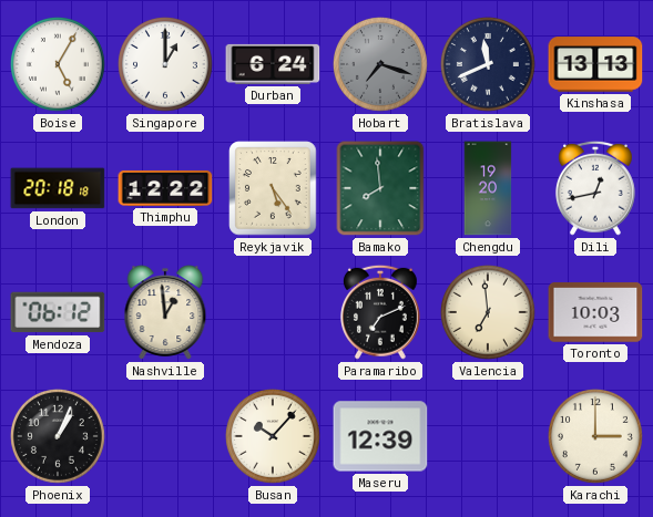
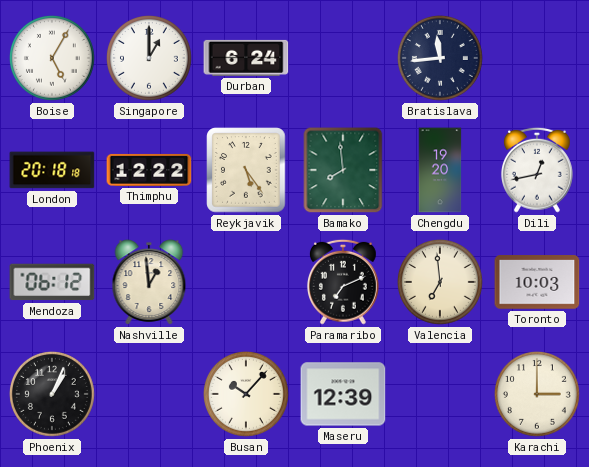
Hobart: 7:18 -> none
Bratislava: 11:41 -> 11:44
Kinshasa: 13:13 -> none
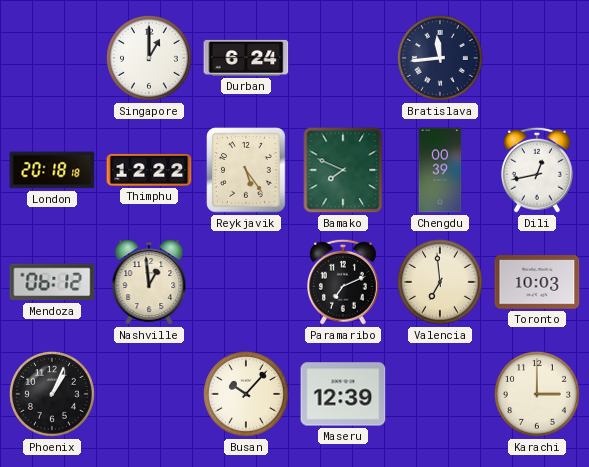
Boise: 5:05 -> none
Bamako: 7:59 -> 7:49
Chengdu: 19:20 -> 00:39
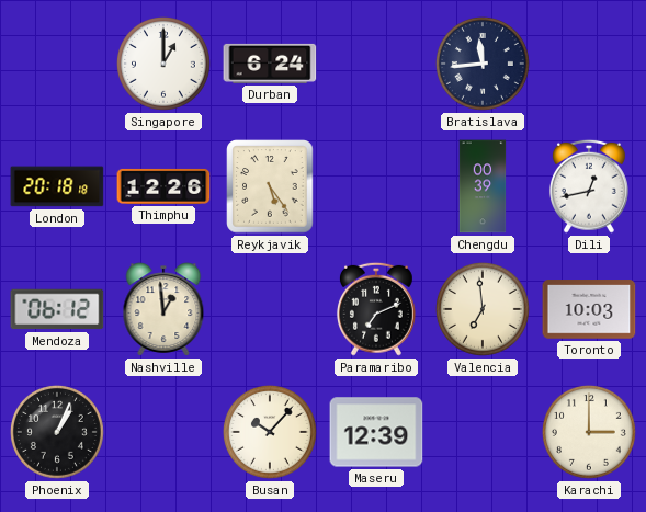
Thimphu: 12:22 -> 12:26
Bamako: 7:49 -> none
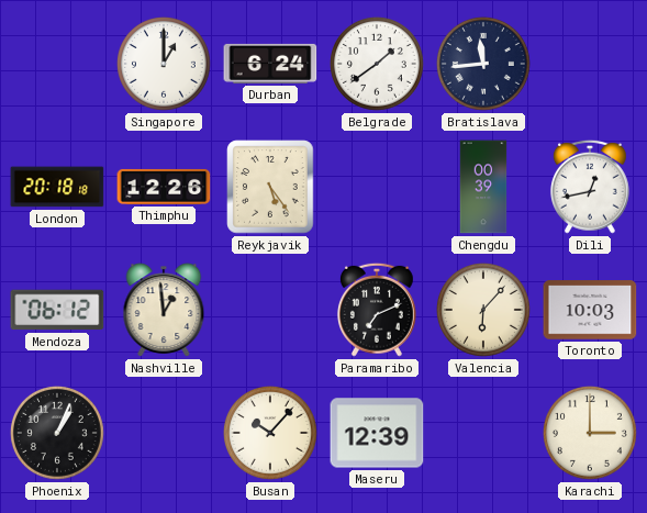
Belgrade: none -> 1:39
Valencia: 6:59 -> 6:07
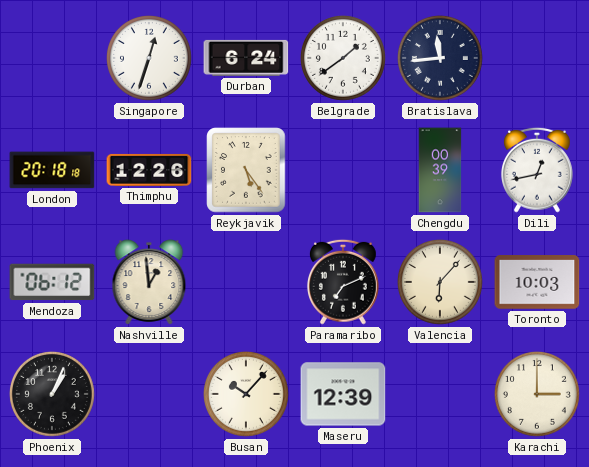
Singapore: 1:00 -> 12:33
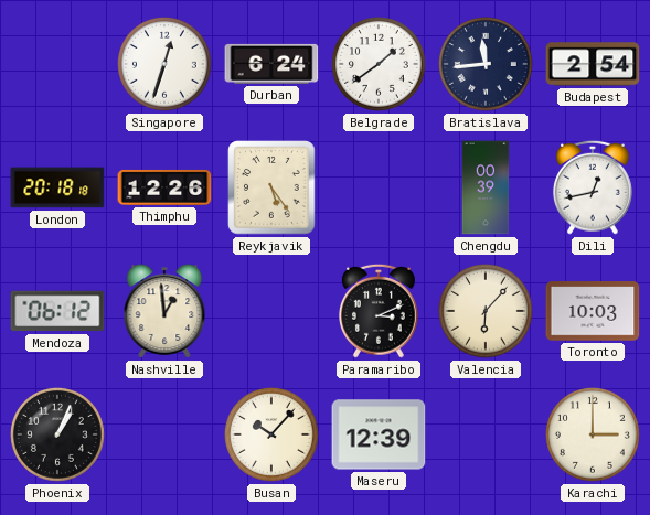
Budapest: none -> 2:54
Paramaribo: 7:11 -> 3:11
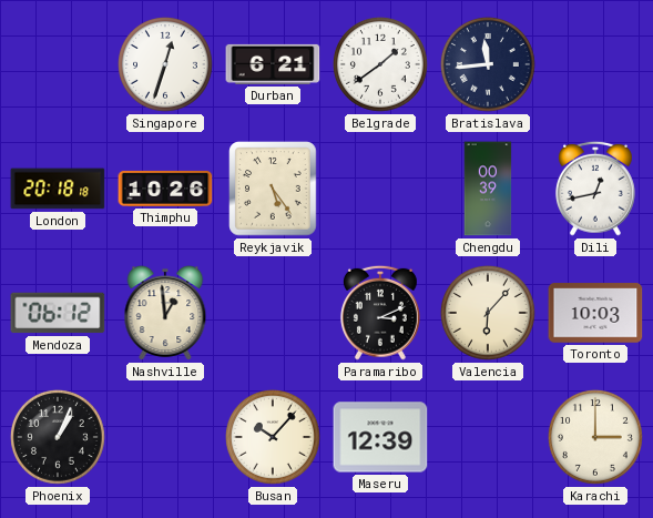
Durban: 6:24 -> 6:21
Budapest: 2:54 -> none
Thimphu: 12:26 -> 10:26
